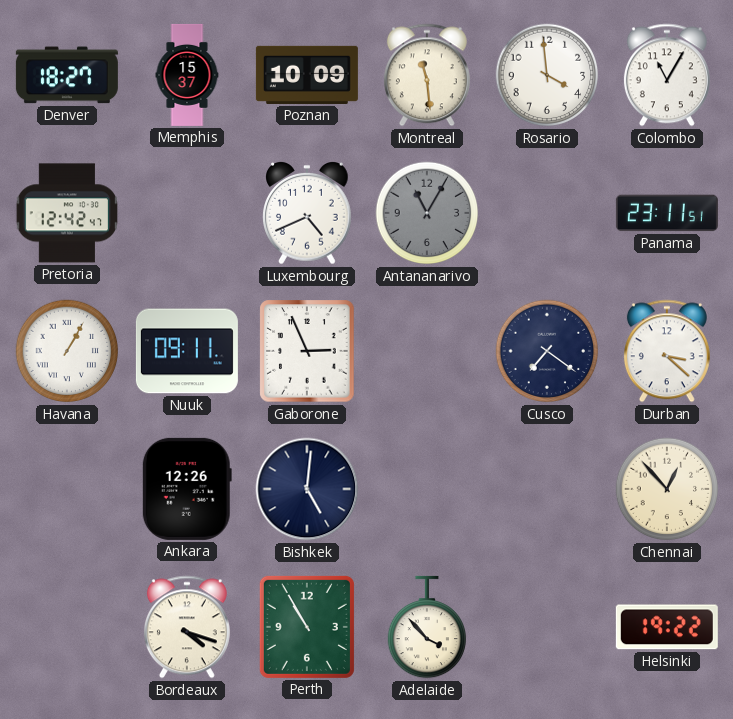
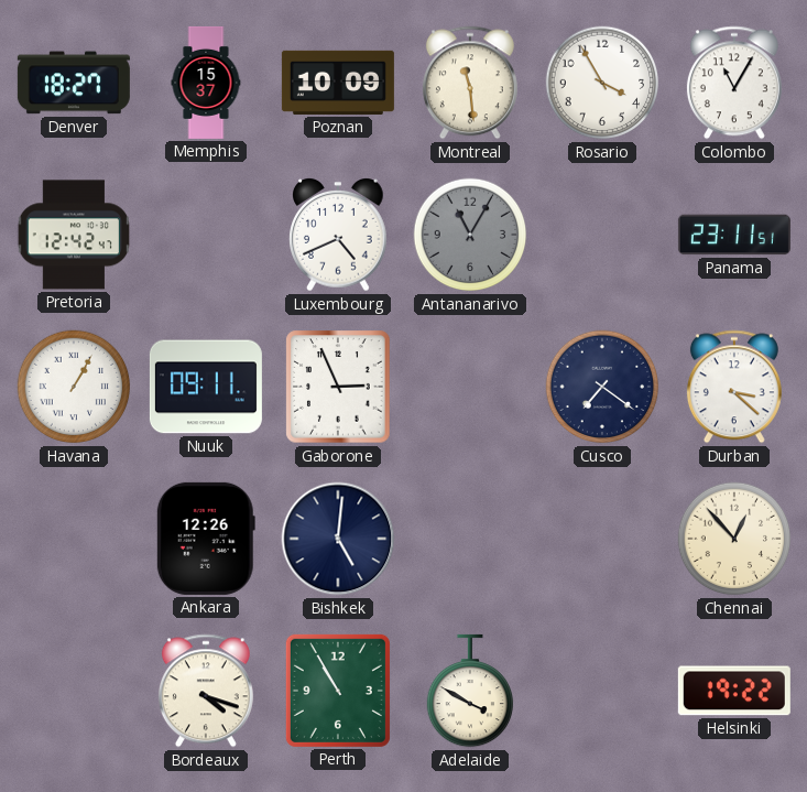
Rosario: 3:59 -> 3:55
Adelaide: 3:53 -> 3:50
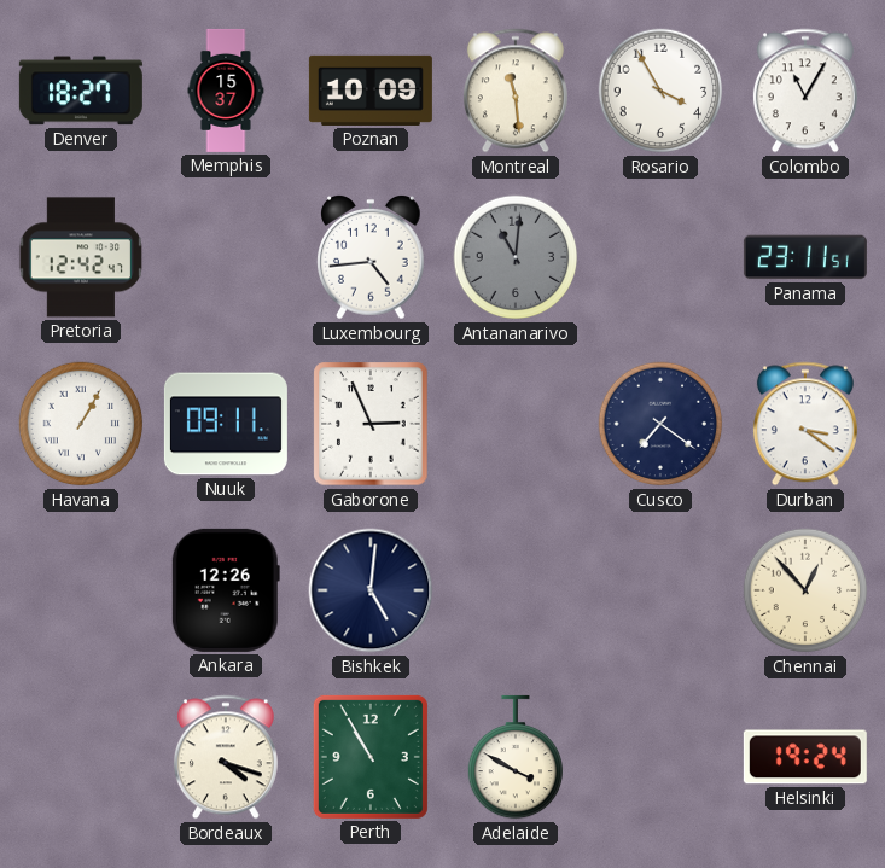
Luxembourg: 4:41 -> 4:44
Antananarivo: 11:05 -> 11:01
Durban: 3:22 -> 3:21
Helsinki: 19:22 -> 19:24
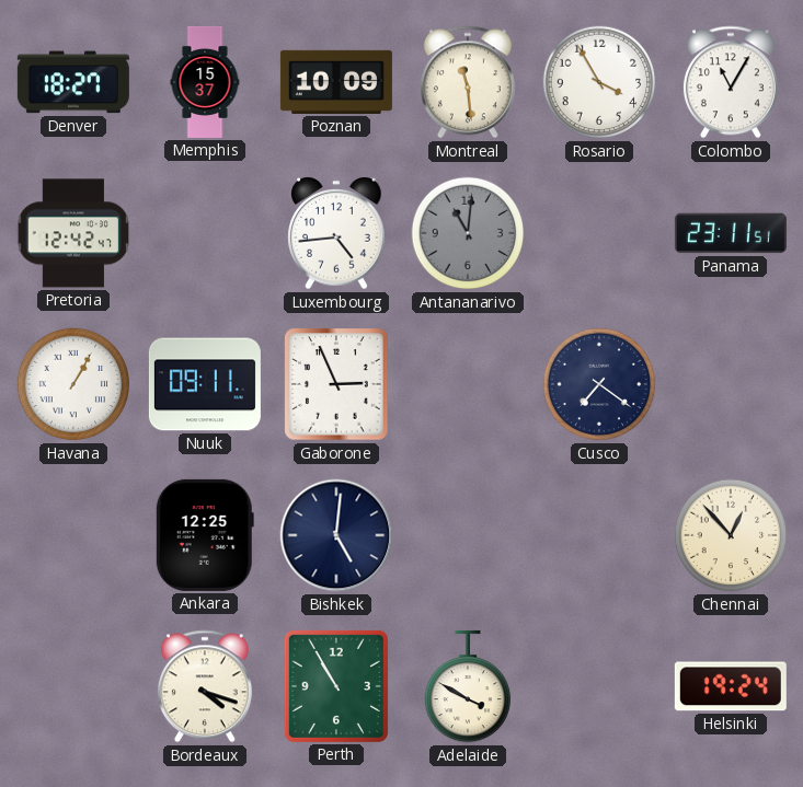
Durban: 3:21 -> none
Ankara: 12:26 -> 12:25
